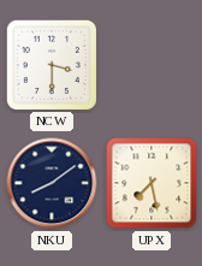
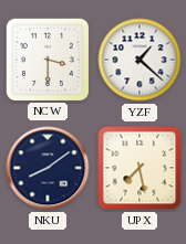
YZF: none -> 1:22
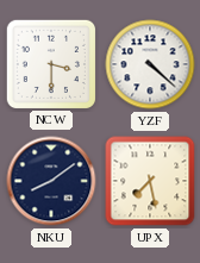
YZF: 1:22 -> 4:22
